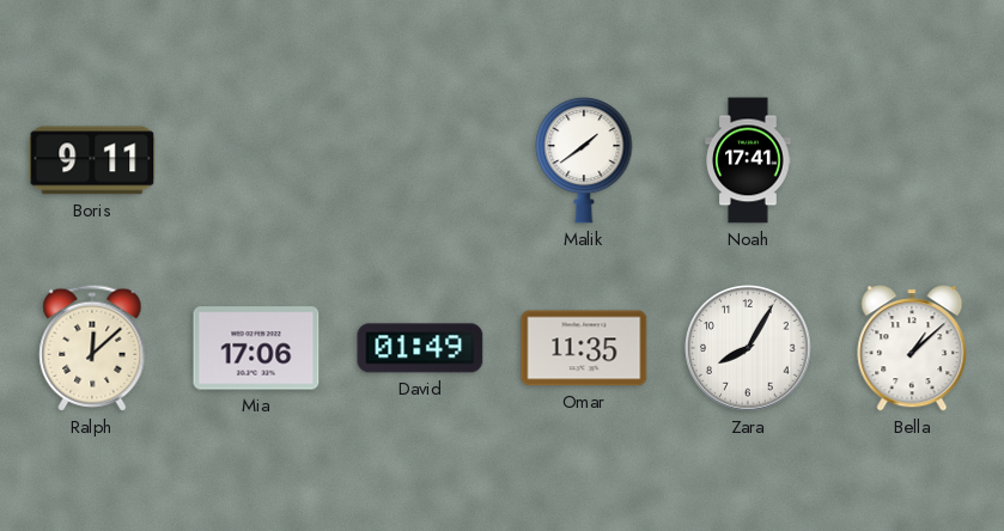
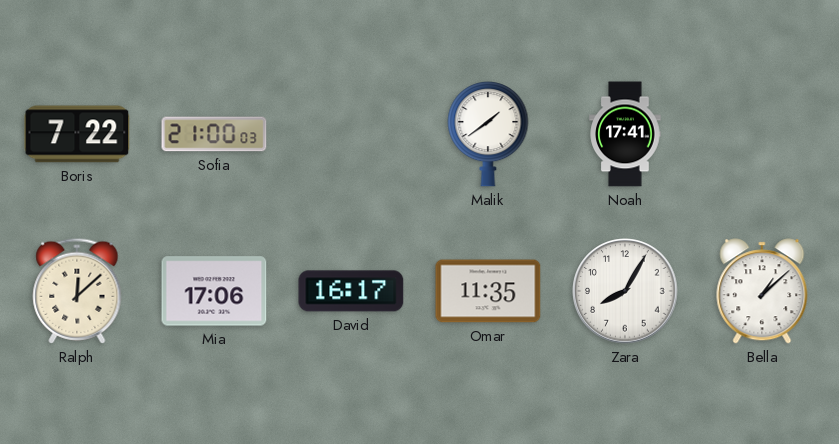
Boris: 9:11 -> 7:22
Sofia: none -> 21:00
David: 01:49 -> 16:17
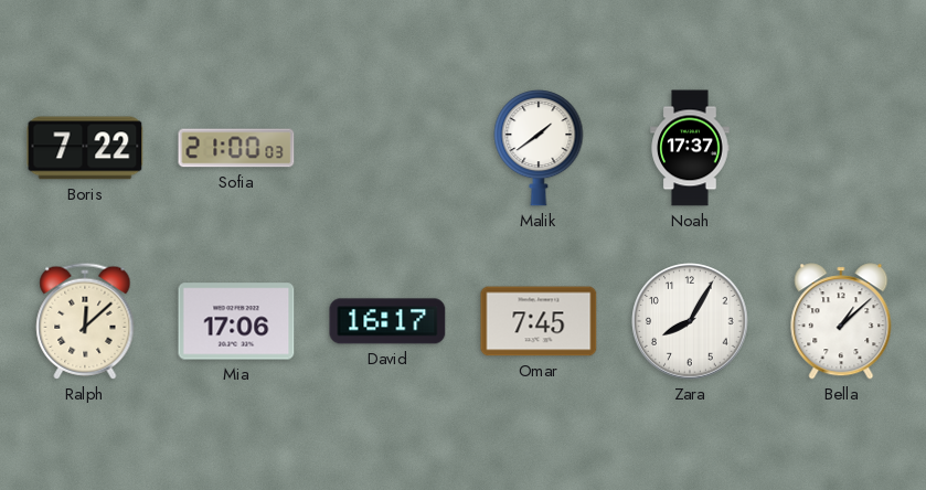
Noah: 17:41 -> 17:37
Omar: 11:35 -> 7:45
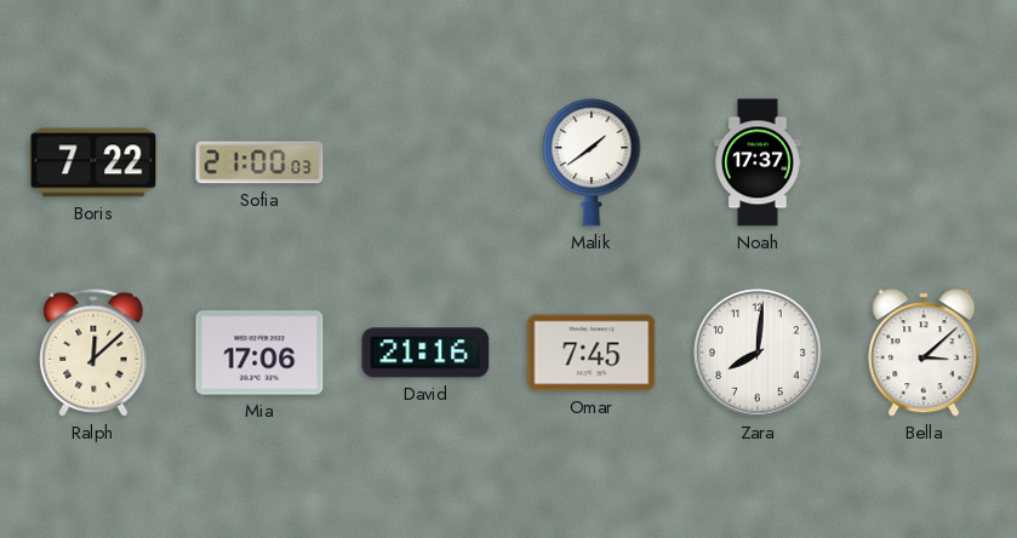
David: 16:17 -> 21:16
Zara: 8:05 -> 8:01
Bella: 1:08 -> 3:08
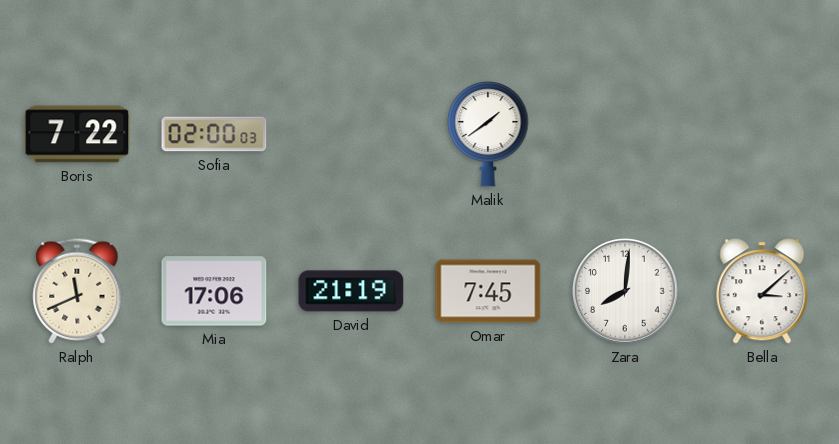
Sofia: 21:00 -> 02:00
Noah: 17:37 -> none
Ralph: 12:08 -> 11:41
David: 21:16 -> 21:19
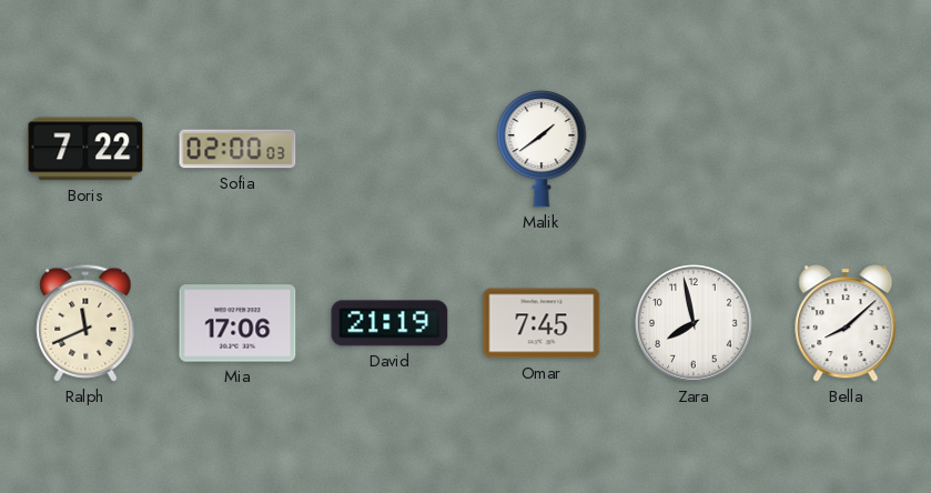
Zara: 8:01 -> 7:58
Bella: 3:08 -> 8:08
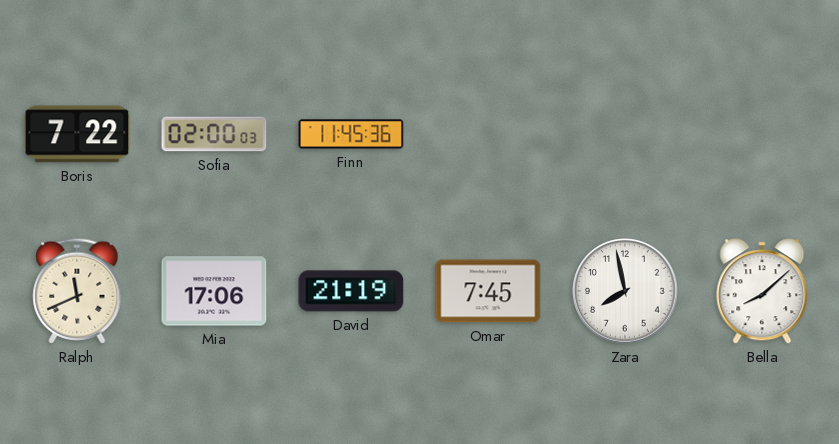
Finn: none -> 11:45
Malik: 1:39 -> none
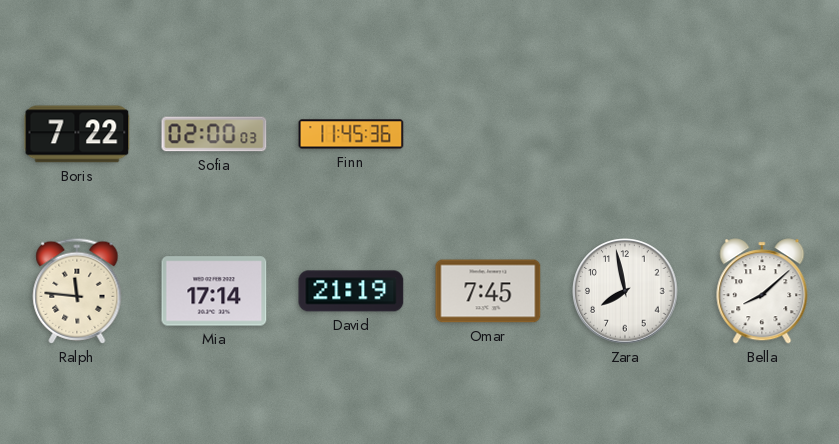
Ralph: 11:41 -> 11:46
Mia: 17:06 -> 17:14
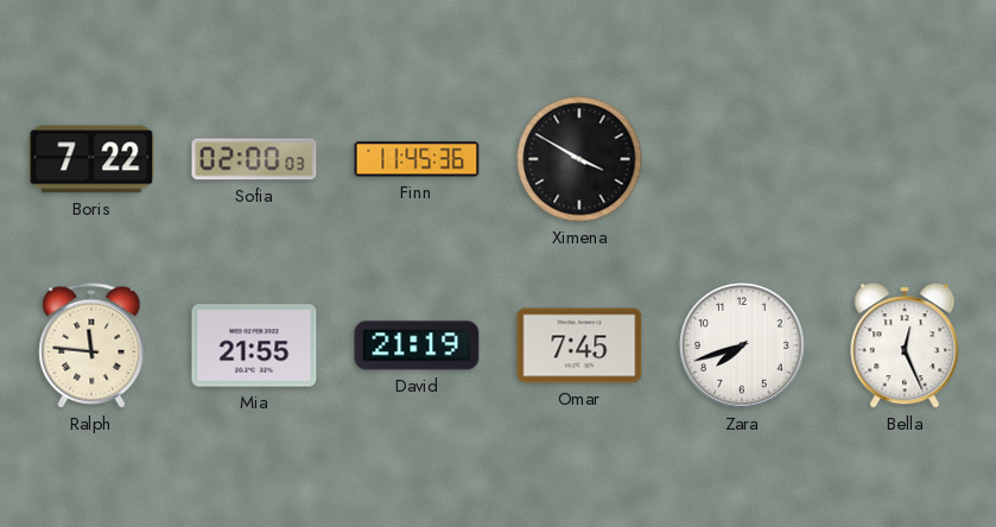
Ximena: none -> 3:50
Mia: 17:14 -> 21:55
Zara: 7:58 -> 7:42
Bella: 8:08 -> 12:26
